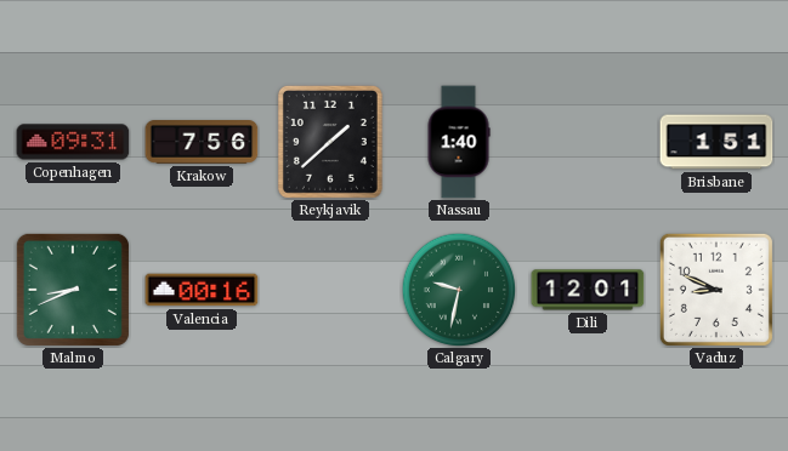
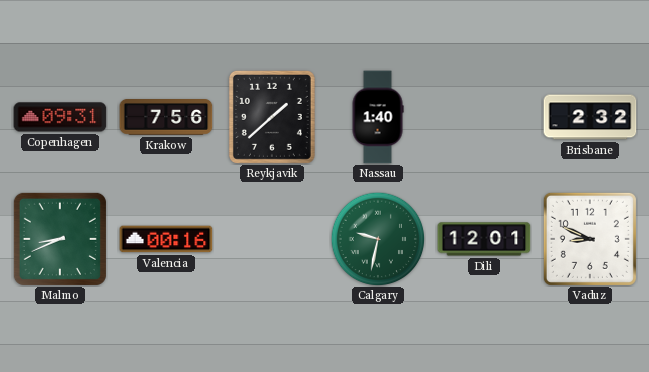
Brisbane: 1:51 -> 2:32
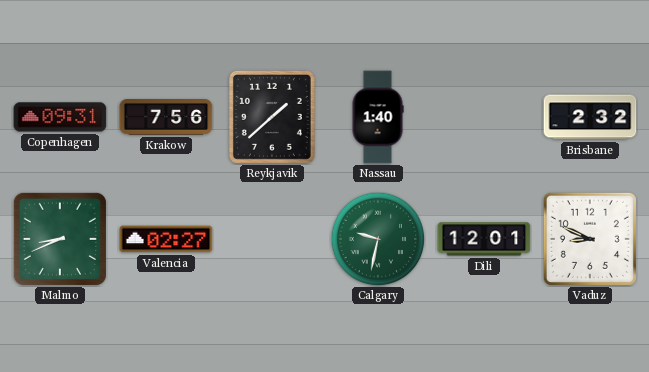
Valencia: 00:16 -> 02:27
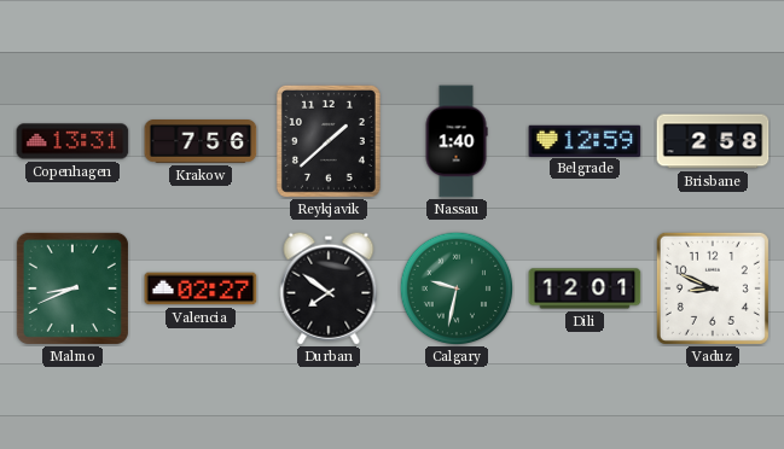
Copenhagen: 09:31 -> 13:31
Belgrade: none -> 12:59
Brisbane: 2:32 -> 2:58
Durban: none -> 7:51
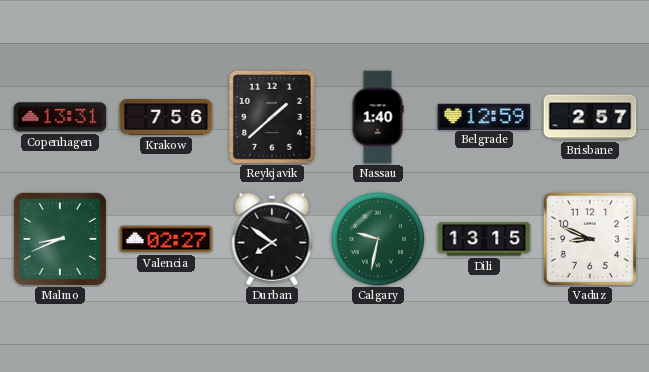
Brisbane: 2:58 -> 2:57
Dili: 12:01 -> 13:15
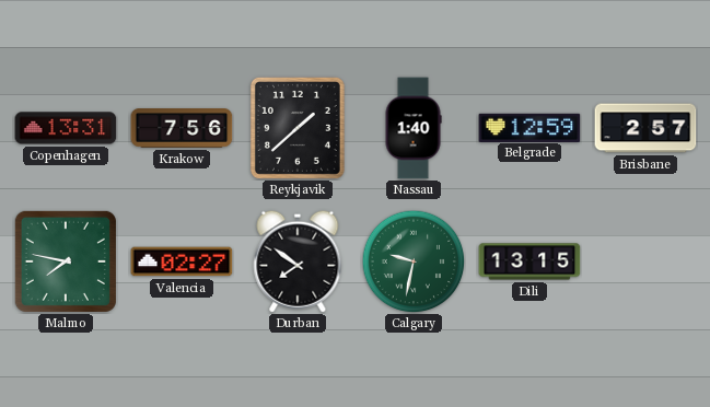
Malmo: 8:41 -> 7:47
Vaduz: 8:49 -> none
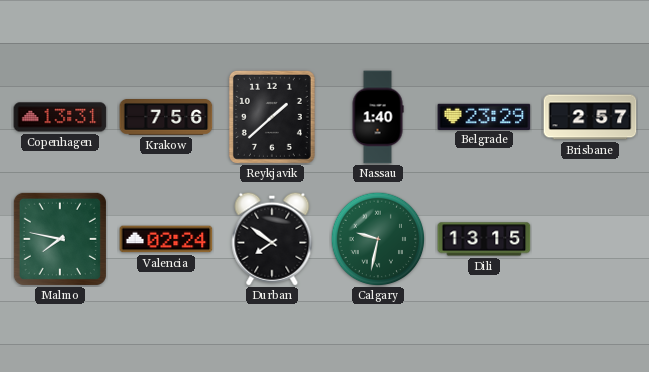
Belgrade: 12:59 -> 23:29
Valencia: 02:27 -> 02:24
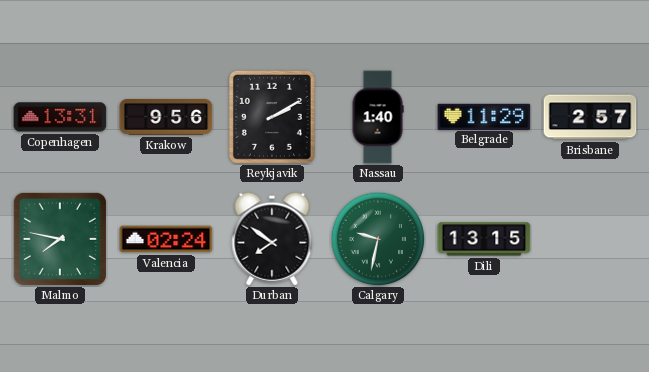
Krakow: 7:56 -> 9:56
Reykjavik: 1:38 -> 2:10
Belgrade: 23:29 -> 11:29
